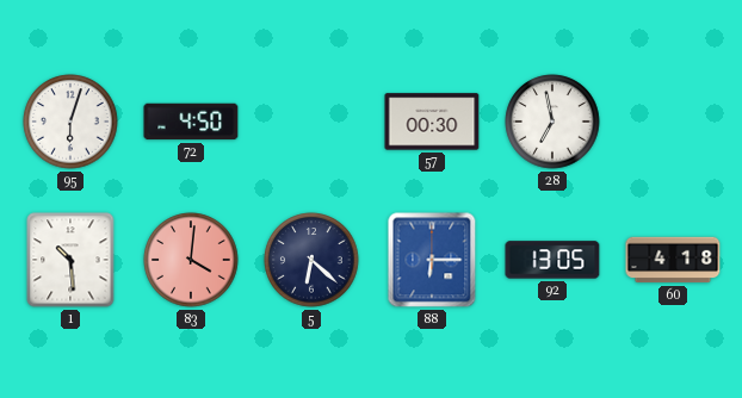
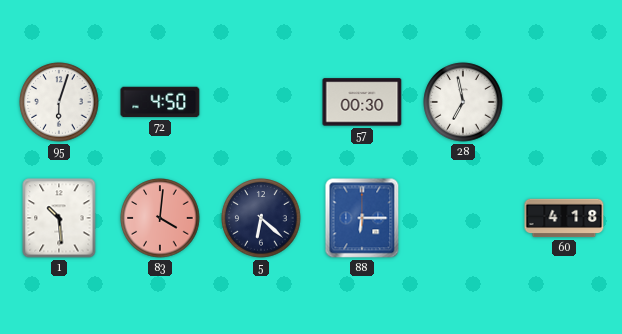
92: 13:05 -> none
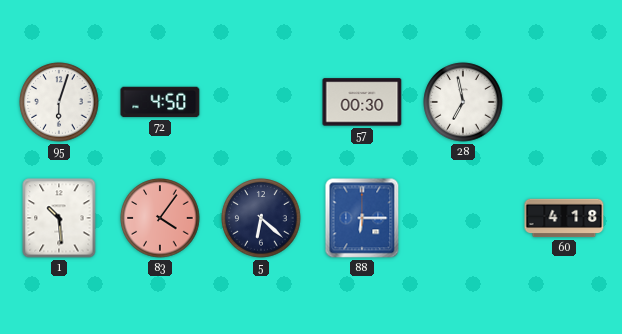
83: 4:01 -> 4:06
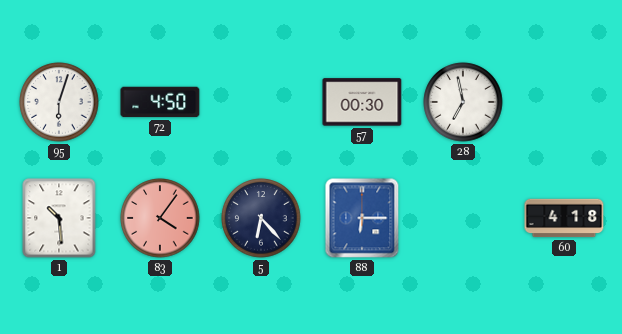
5: 6:22 -> 6:23
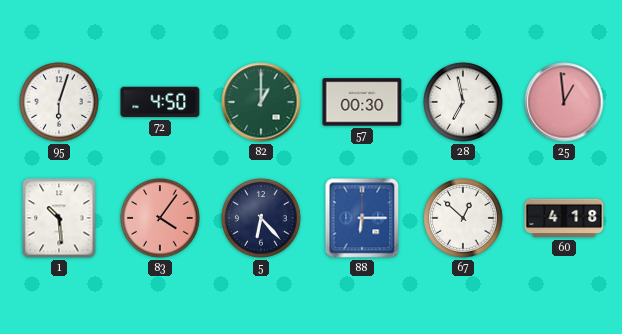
82: none -> 1:00
25: none -> 12:59
67: none -> 12:52
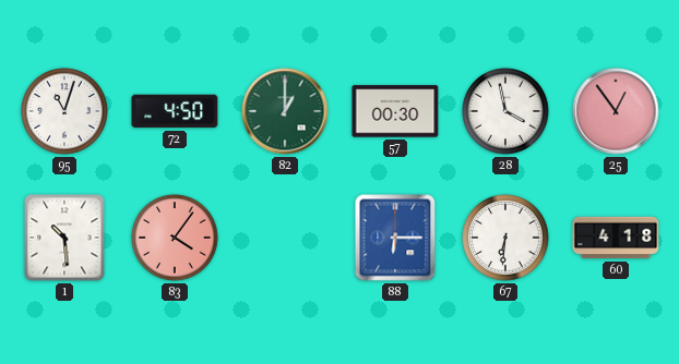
95: 6:03 -> 11:03
28: 6:58 -> 3:58
25: 12:59 -> 12:54
5: 6:23 -> none
67: 12:52 -> 6:31
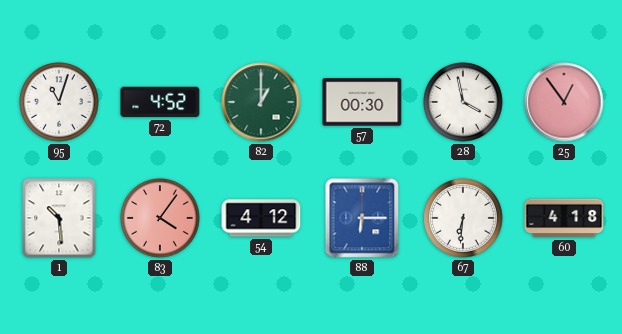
72: 4:50 -> 4:52
54: none -> 4:12
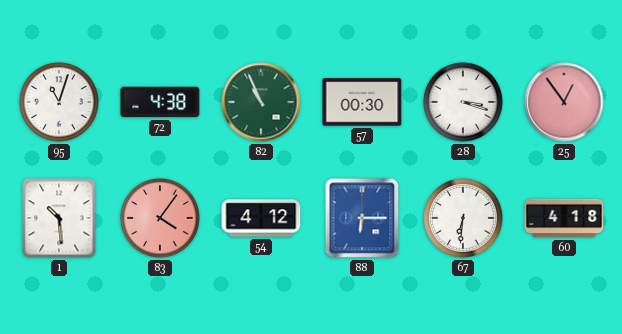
72: 4:52 -> 4:38
82: 1:00 -> 10:56
28: 3:58 -> 3:18
